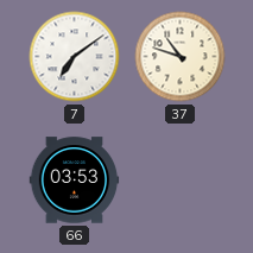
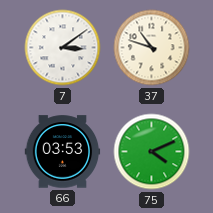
7: 7:09 -> 3:09
75: none -> 4:11
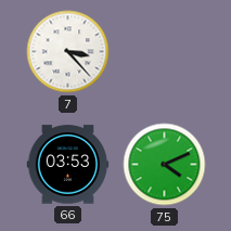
7: 3:09 -> 3:23
37: 10:48 -> none
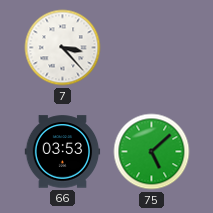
75: 4:11 -> 5:08
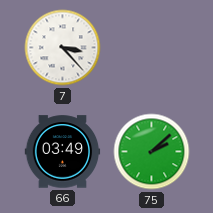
66: 03:53 -> 03:49
75: 5:08 -> 2:08
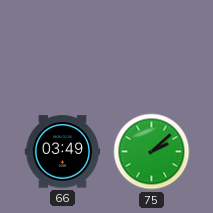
7: 3:23 -> none
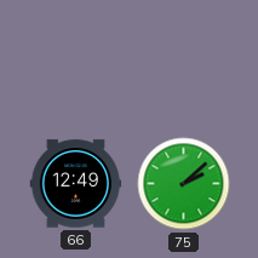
66: 03:49 -> 12:49
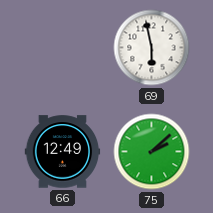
69: none -> 5:58
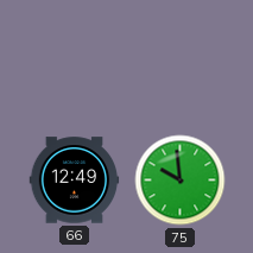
69: 5:58 -> none
75: 2:08 -> 9:59
